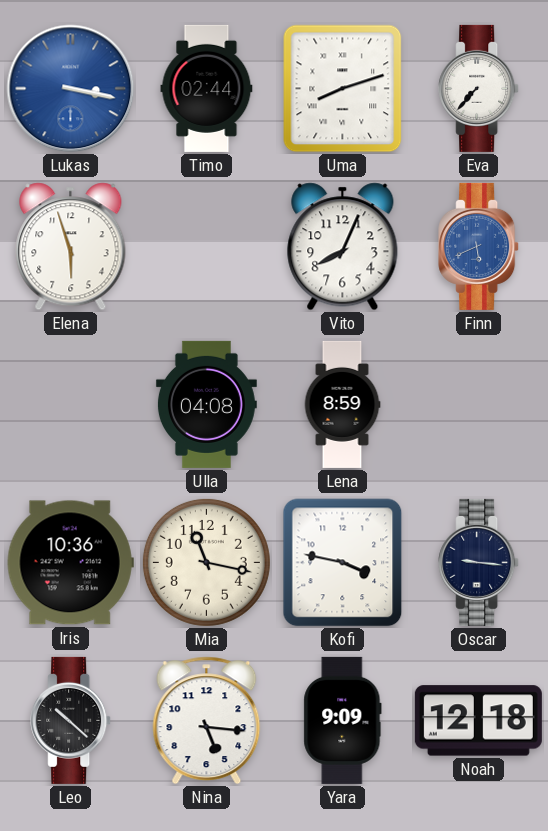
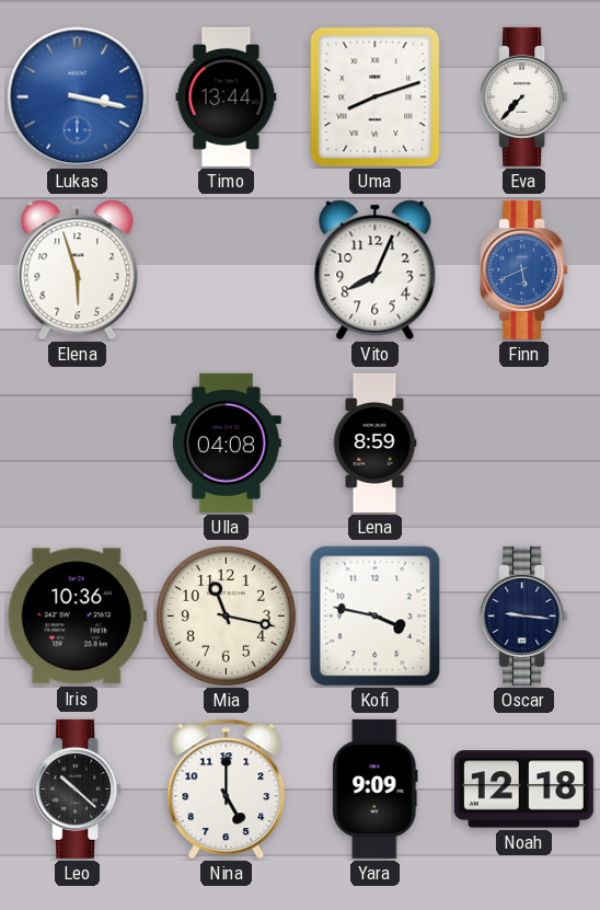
Timo: 02:44 -> 13:44
Nina: 5:16 -> 5:00
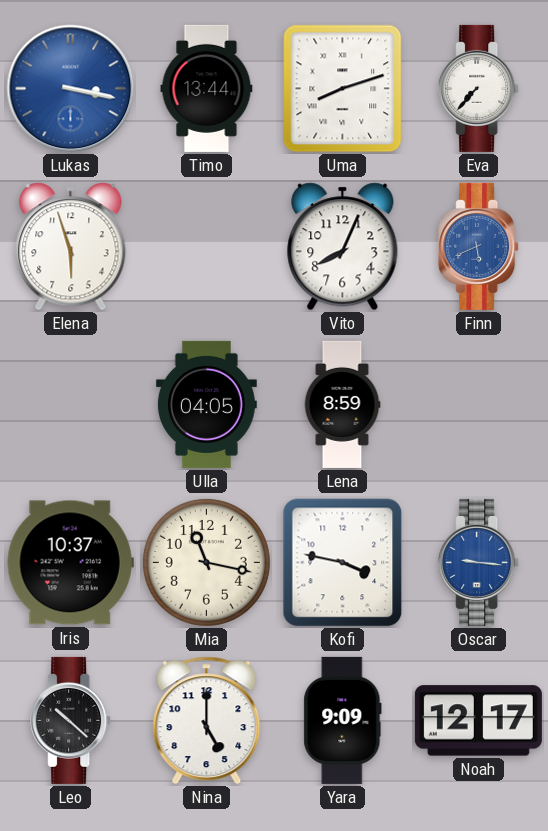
Ulla: 04:08 -> 04:05
Iris: 10:36 -> 10:37
Oscar dial: navy -> blue
Noah: 12:18 -> 12:17
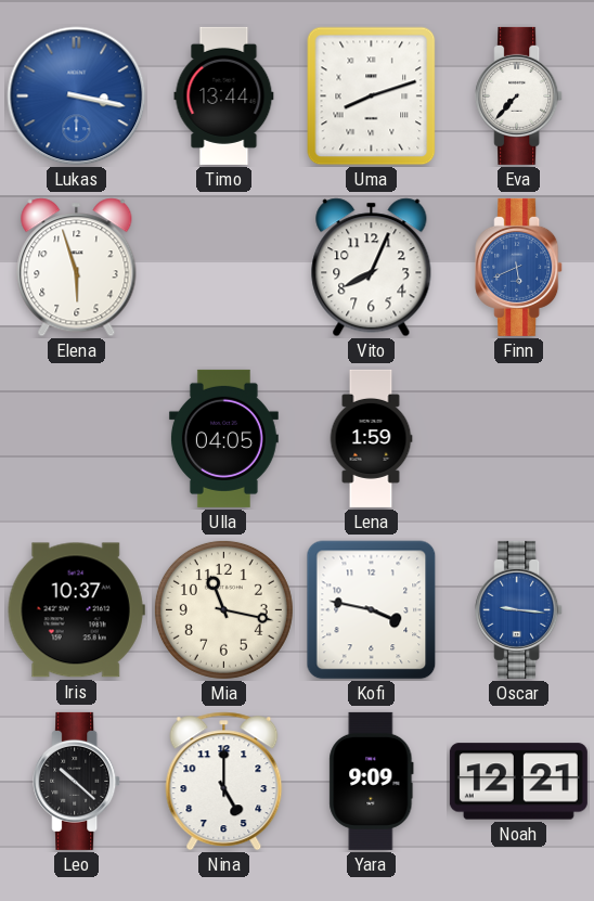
Lena: 8:59 -> 1:59
Noah: 12:17 -> 12:21
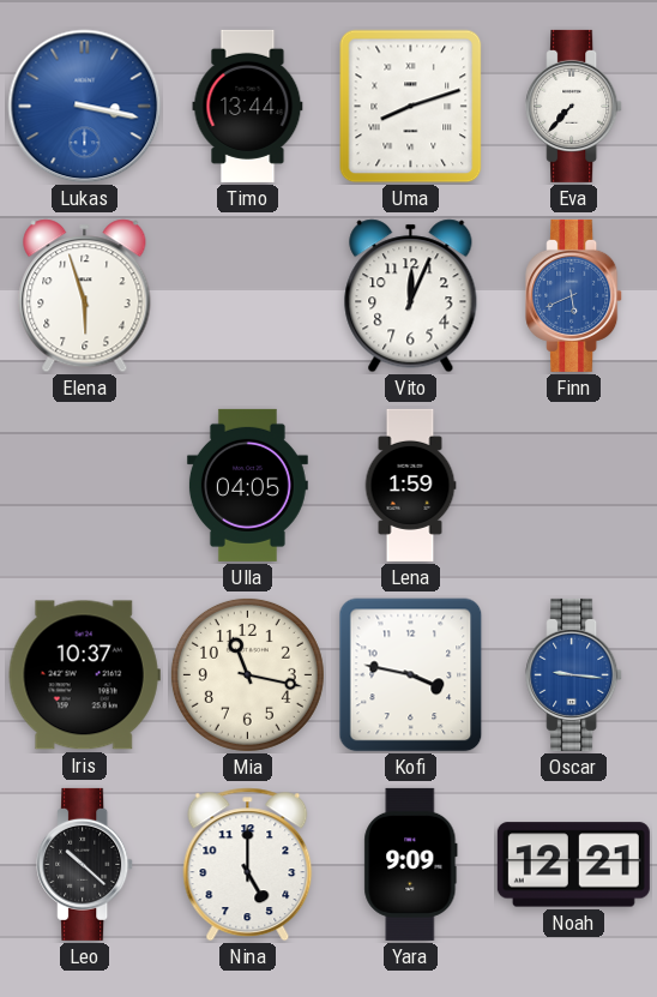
Vito: 8:04 -> 12:04
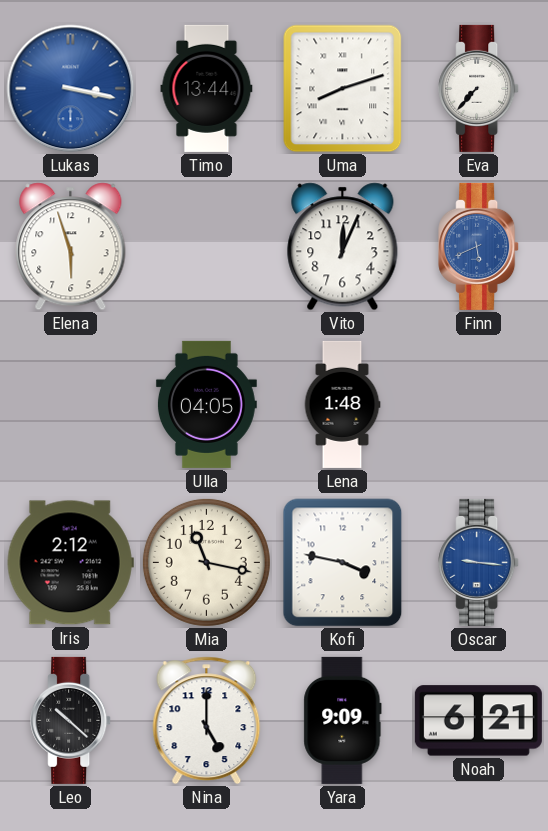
Lena: 1:59 -> 1:48
Iris: 10:37 -> 2:12
Noah: 12:21 -> 6:21
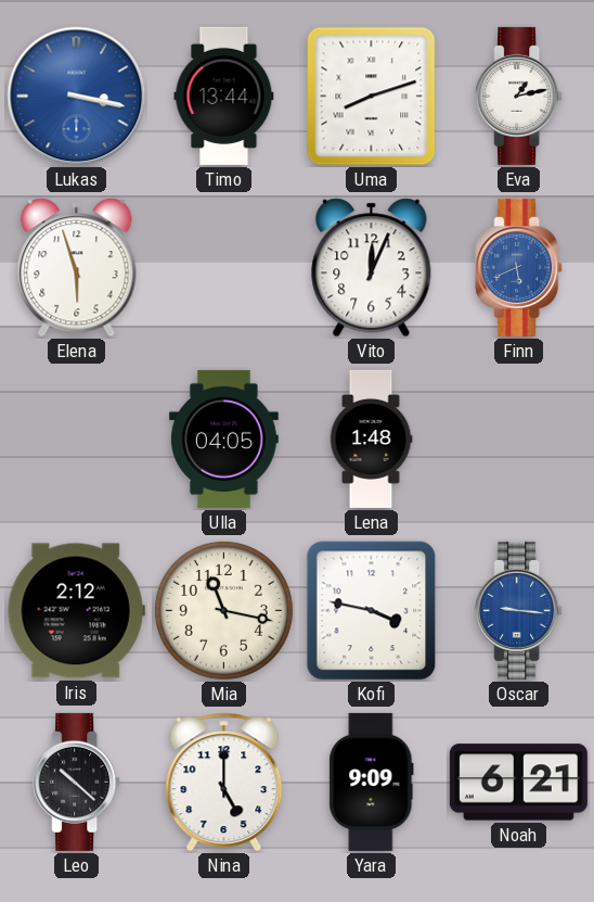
Eva: 7:37 -> 1:13
